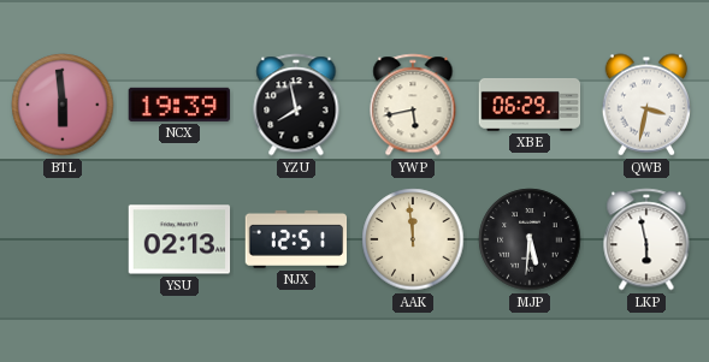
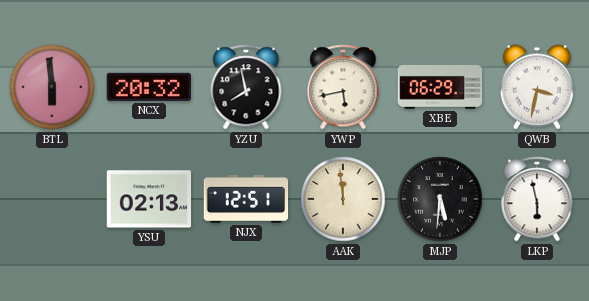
NCX: 19:39 -> 20:32
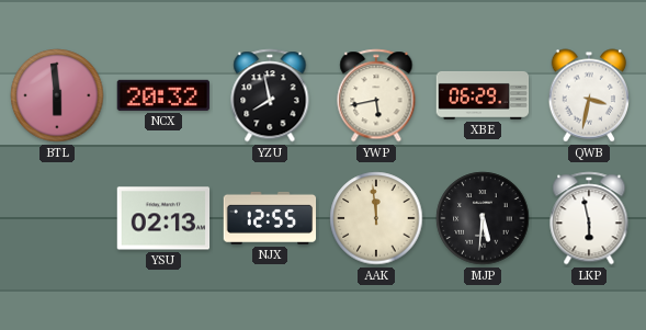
NJX: 12:51 -> 12:55
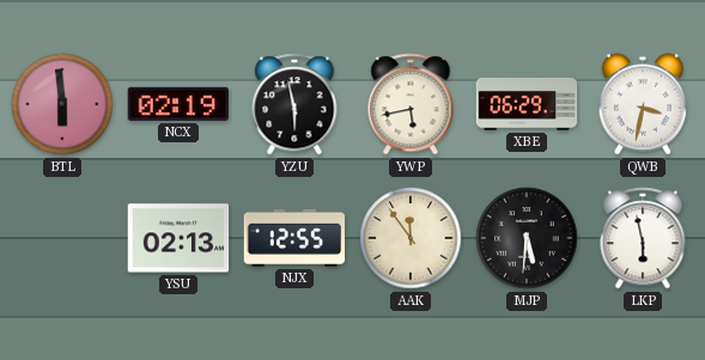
NCX: 20:32 -> 02:19
YZU: 7:58 -> 5:58
AAK: 11:59 -> 11:54
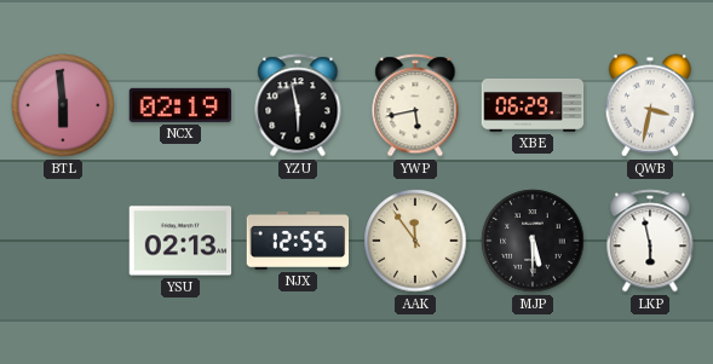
MJP: 5:31 -> 5:30
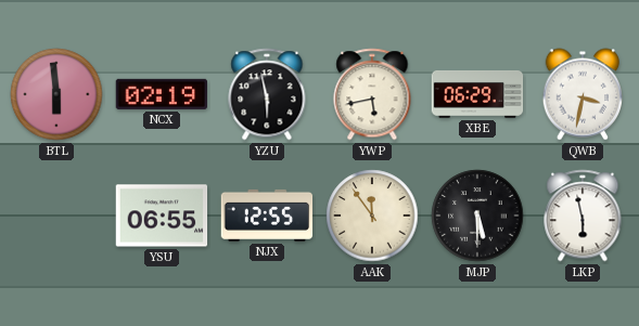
YSU: 02:13 -> 06:55
